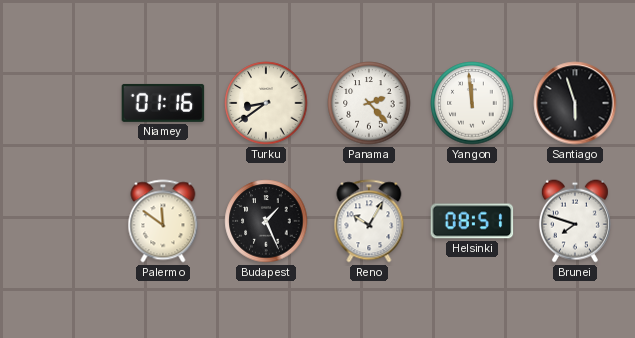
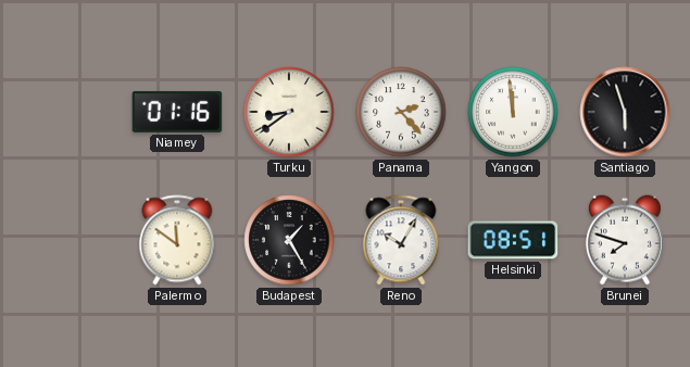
Budapest: 1:26 -> 1:25
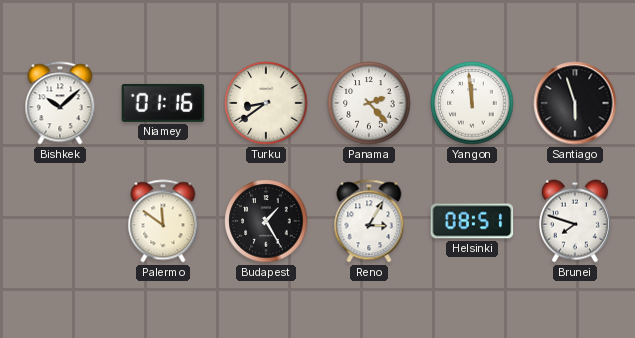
Bishkek: none -> 10:08
Reno: 10:05 -> 3:05
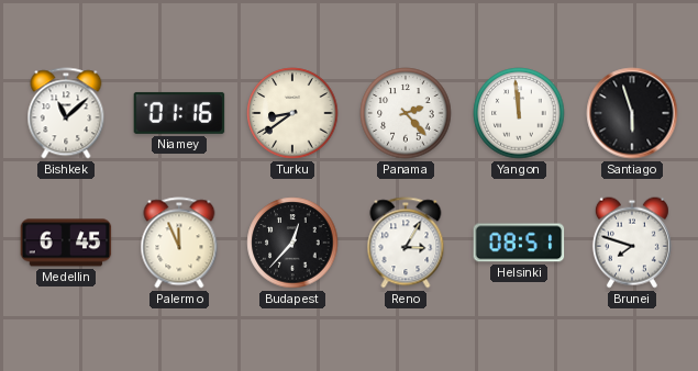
Bishkek: 10:08 -> 11:08
Medellin: none -> 6:45
Palermo: 11:51 -> 11:56
Budapest: 1:25 -> 12:37
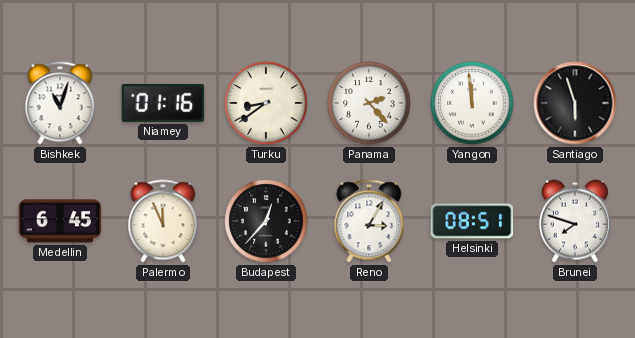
Bishkek: 11:08 -> 11:03
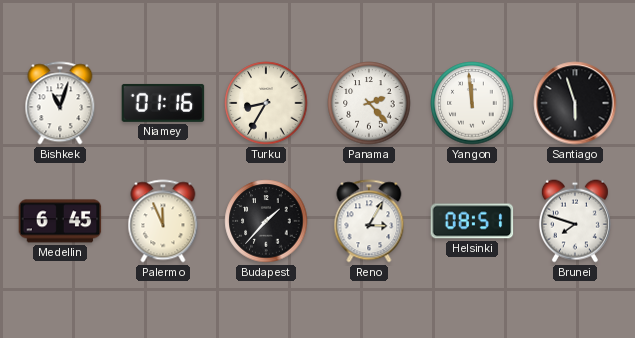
Turku: 8:39 -> 8:35
Budapest: 12:37 -> 1:37
